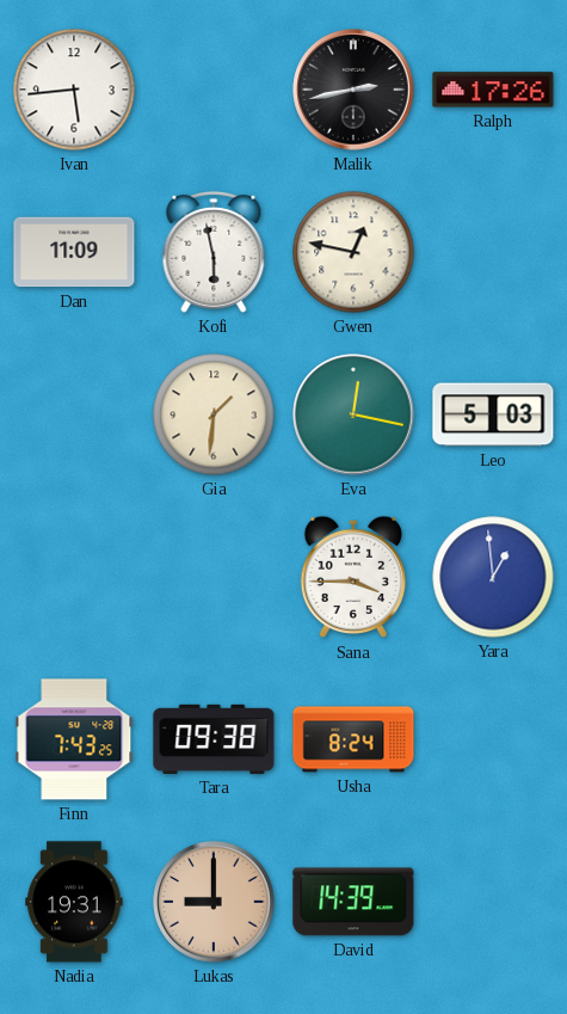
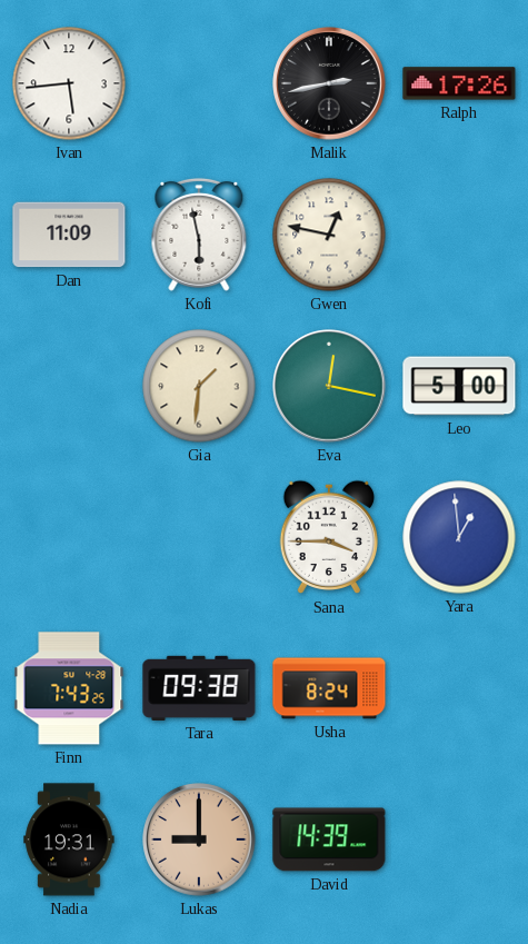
Leo: 5:03 -> 5:00
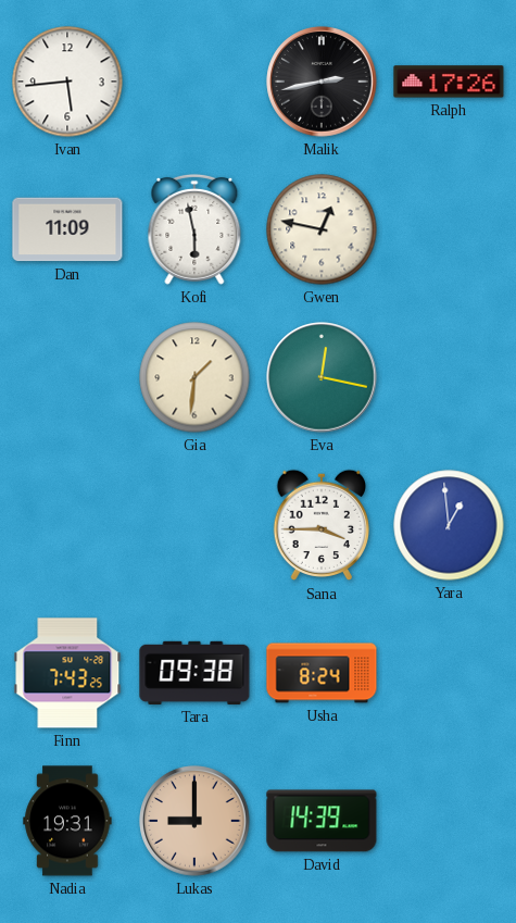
Leo: 5:00 -> none
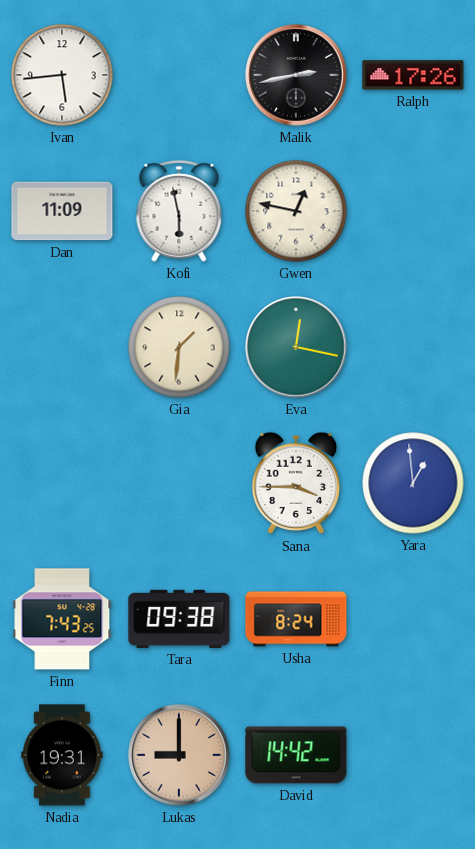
David: 14:39 -> 14:42
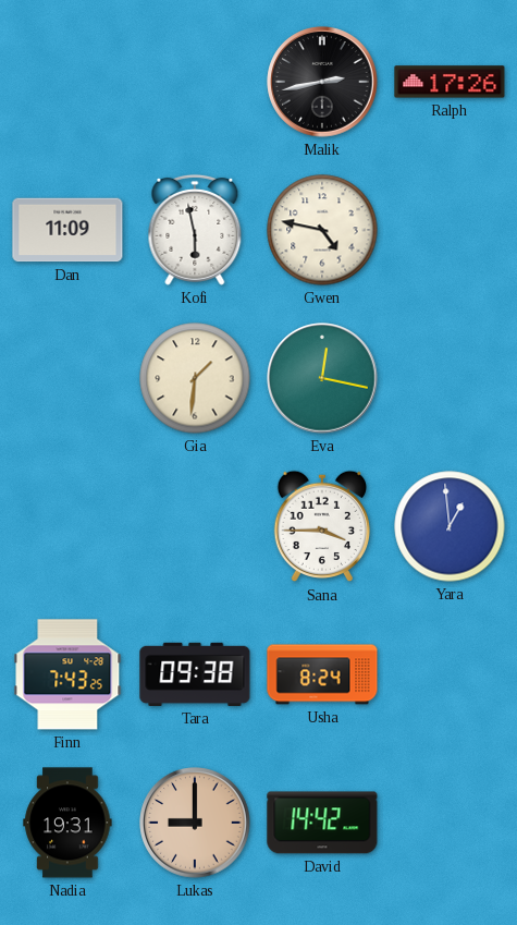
Ivan: 5:44 -> none
Gwen: 12:47 -> 4:47
